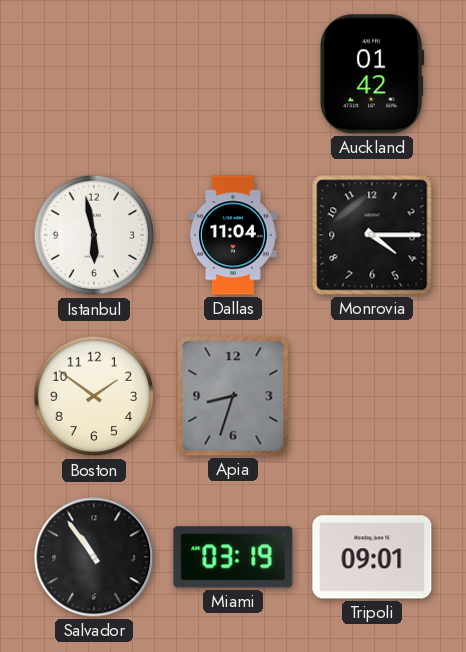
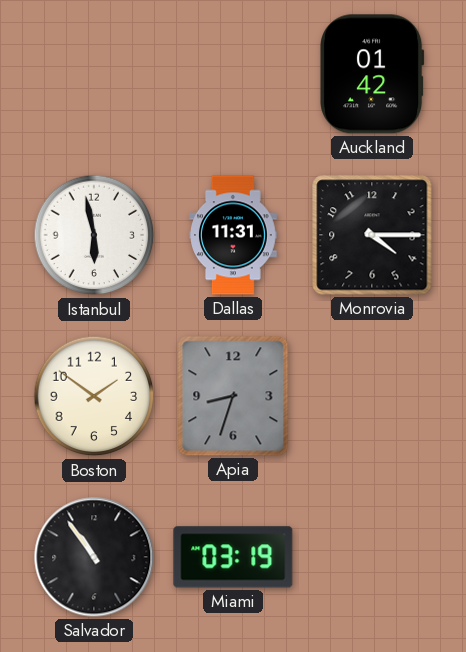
Dallas: 11:04 -> 11:31
Tripoli: 09:01 -> none
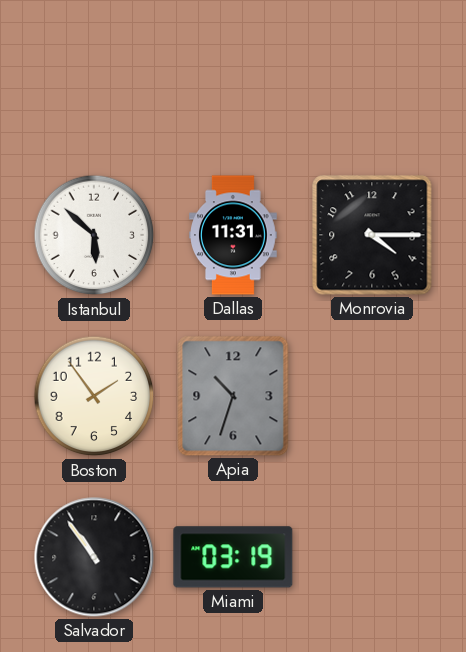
Auckland: 01:42 -> none
Istanbul: 5:58 -> 5:52
Boston: 1:51 -> 1:54
Apia: 8:33 -> 10:33
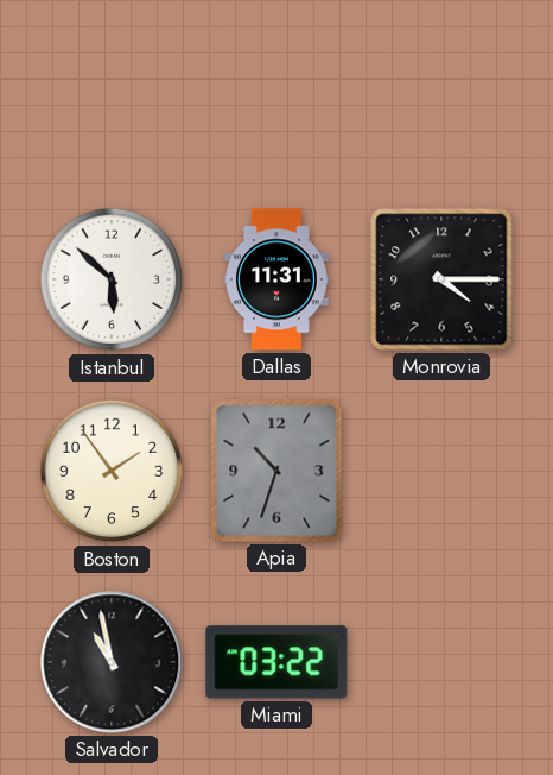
Salvador: 10:54 -> 10:58
Miami: 03:19 -> 03:22
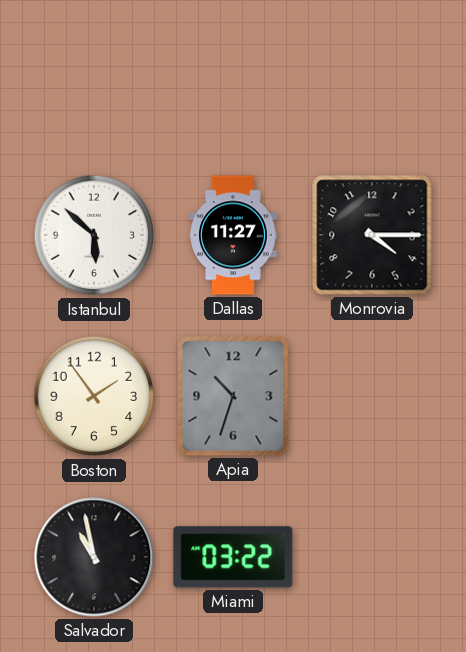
Dallas: 11:31 -> 11:27
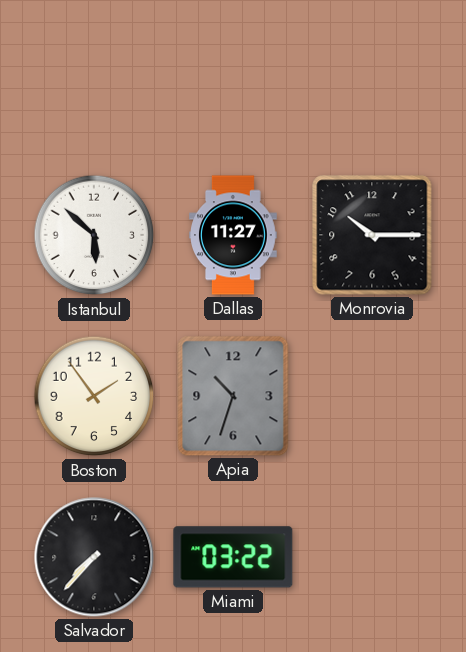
Monrovia: 4:15 -> 10:15
Salvador: 10:58 -> 7:37
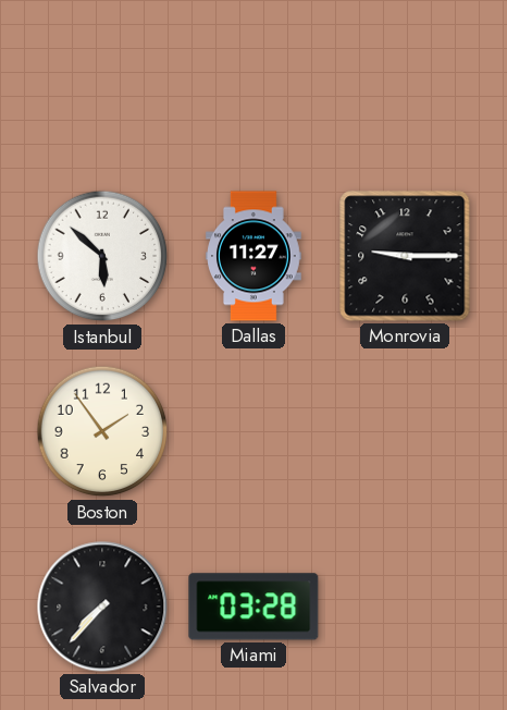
Monrovia: 10:15 -> 9:15
Apia: 10:33 -> none
Miami: 03:22 -> 03:28
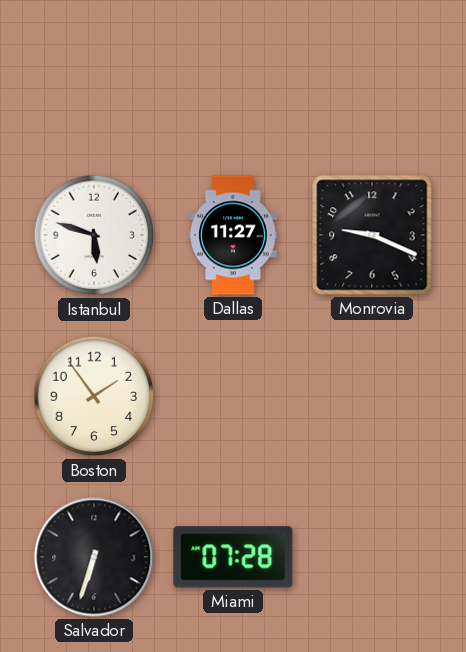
Istanbul: 5:52 -> 5:48
Monrovia: 9:15 -> 9:19
Salvador: 7:37 -> 6:33
Miami: 03:28 -> 07:28
